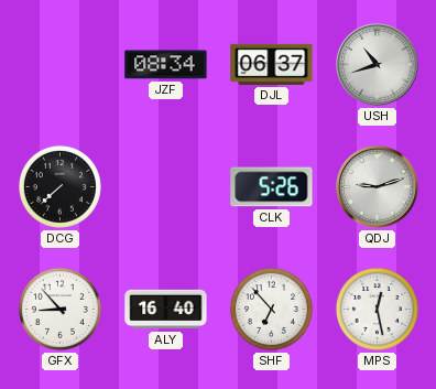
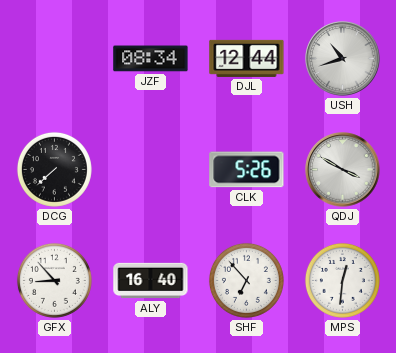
DJL: 06:37 -> 12:44
QDJ: 9:12 -> 3:50
MPS: 12:28 -> 12:31
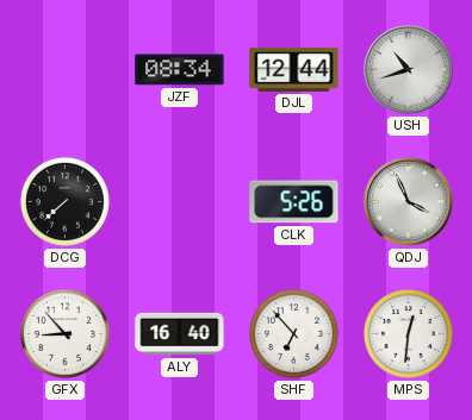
QDJ: 3:50 -> 3:56
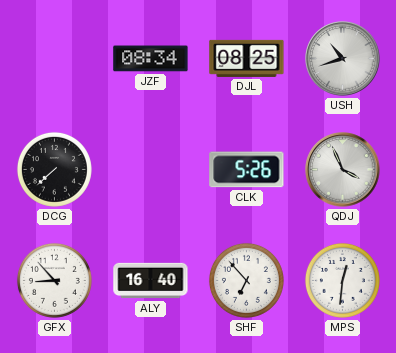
DJL: 12:44 -> 08:25
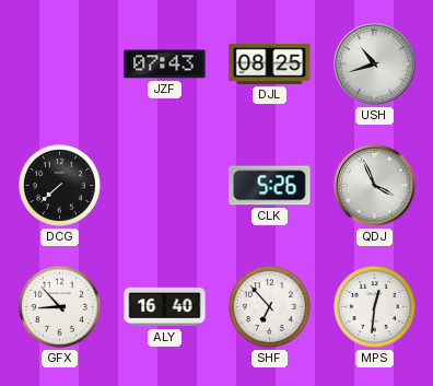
JZF: 08:34 -> 07:43
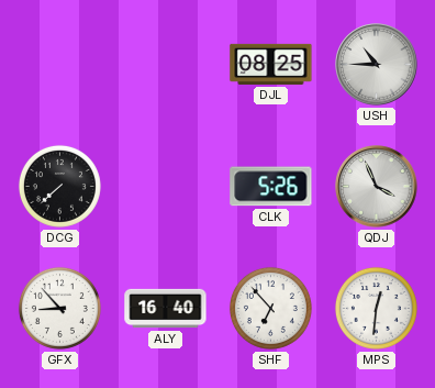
JZF: 07:43 -> none
USH: 10:42 -> 10:45
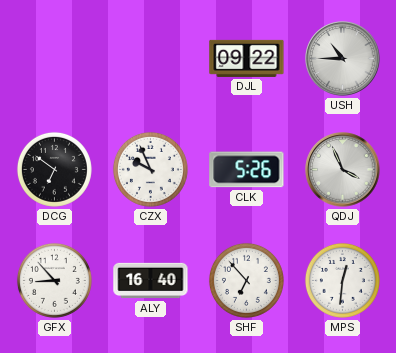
DJL: 08:25 -> 09:22
DCG: 7:38 -> 6:51
CZX: none -> 9:56
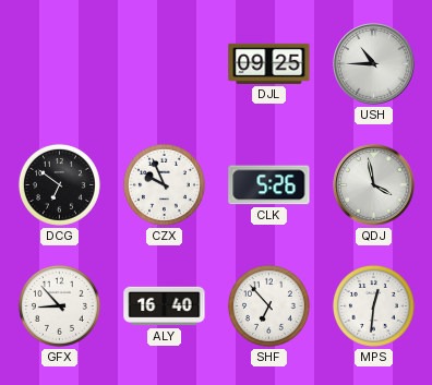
DJL: 09:22 -> 09:25
QDJ: 3:56 -> 3:58
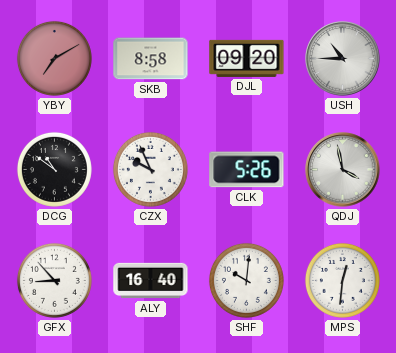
YBY: none -> 7:10
SKB: none -> 8:58
DJL: 09:25 -> 09:20
DCG: 6:51 -> 10:51
SHF: 6:53 -> 10:01
